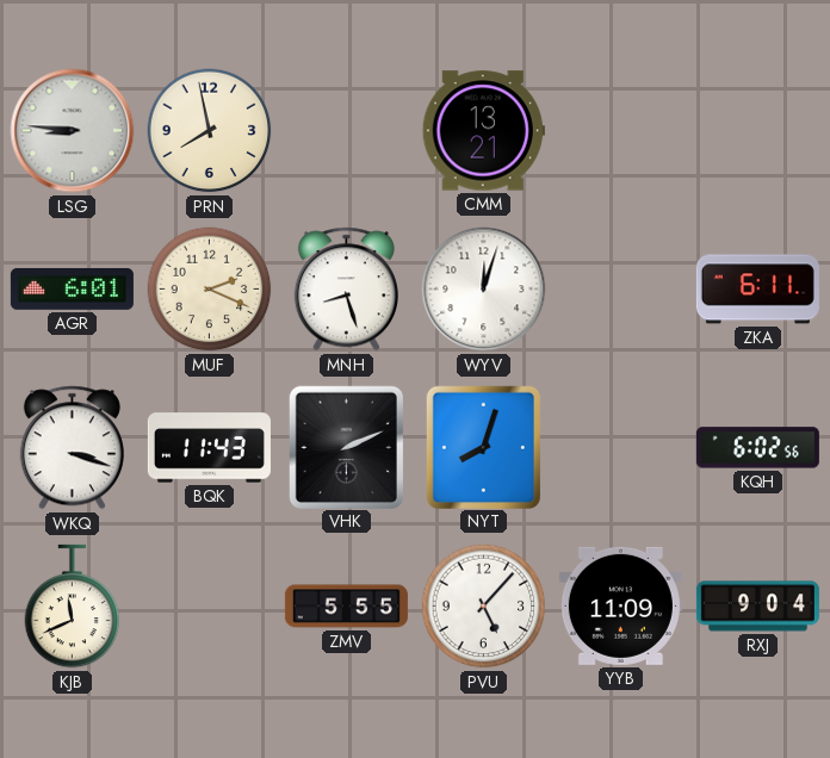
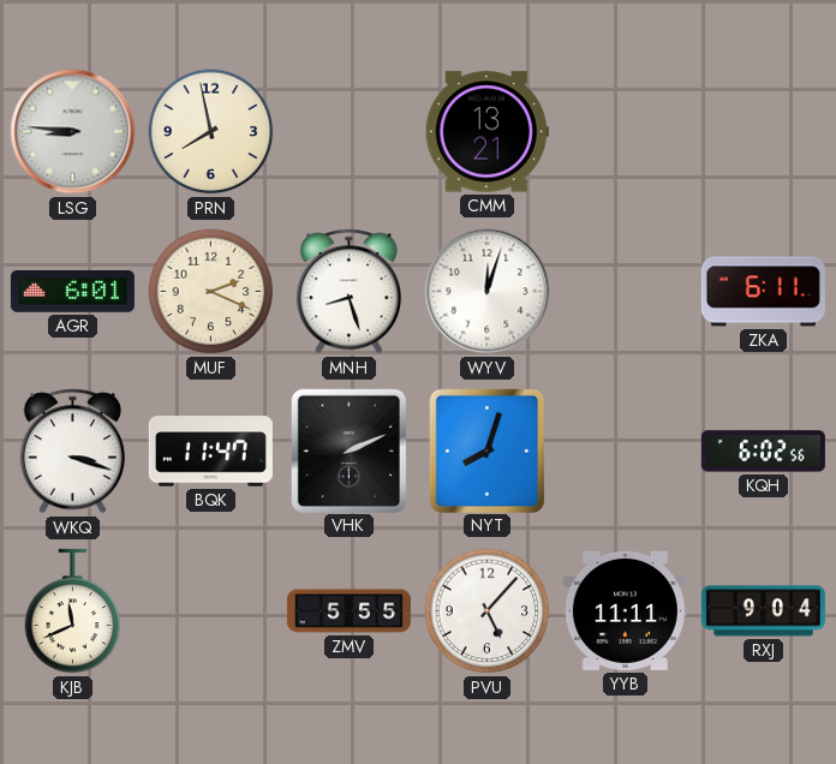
BQK: 11:43 -> 11:47
YYB: 11:09 -> 11:11
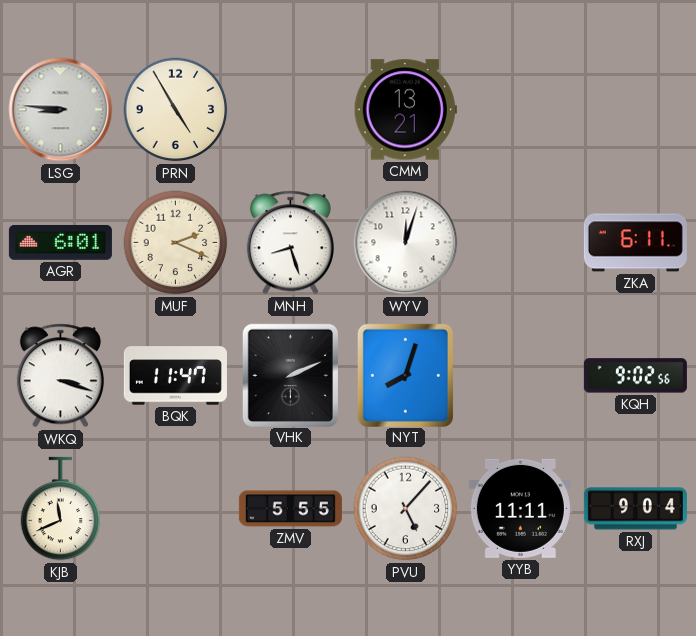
PRN: 7:58 -> 4:55
KQH: 6:02 -> 9:02
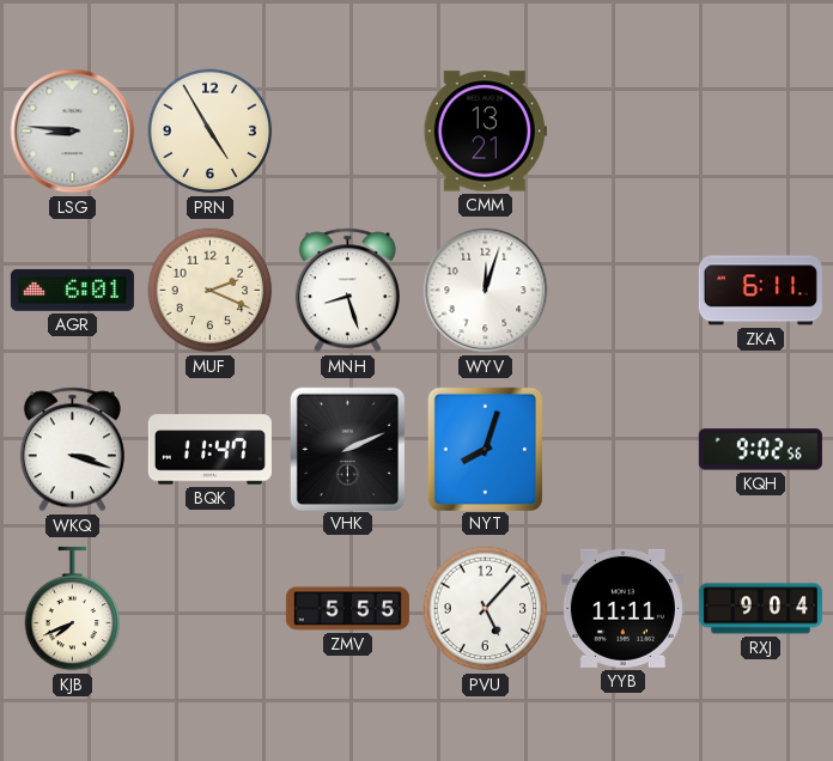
KJB: 11:41 -> 7:41
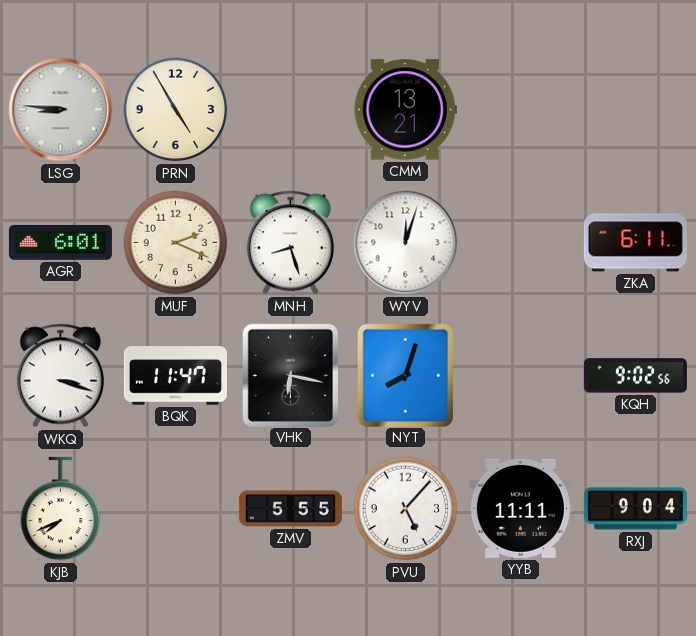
VHK: 2:11 -> 6:17
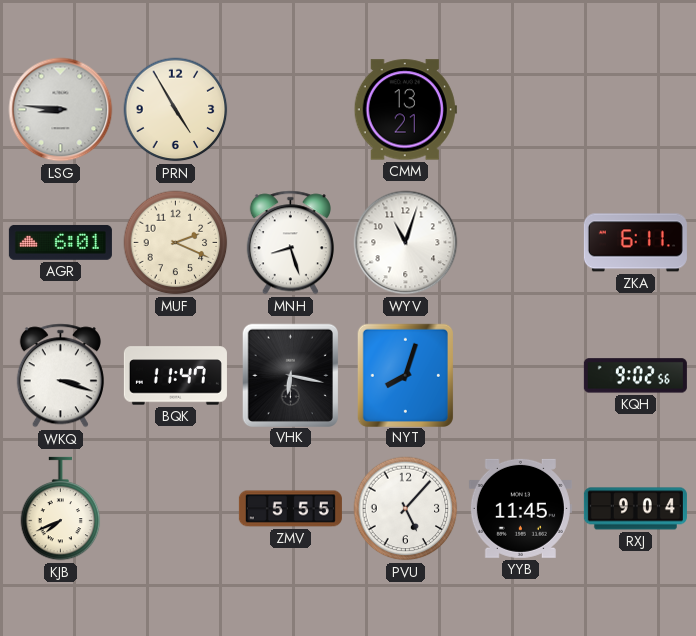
WYV: 12:03 -> 11:03
YYB: 11:11 -> 11:45
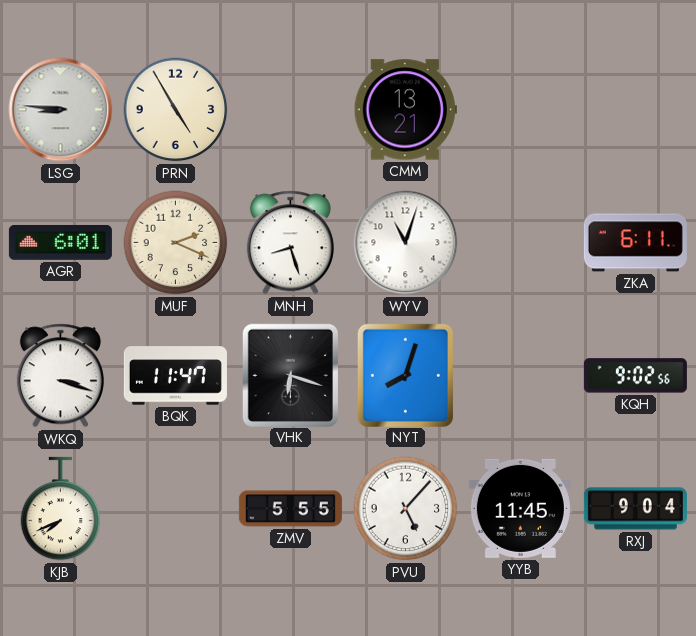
VHK: 6:17 -> 6:18
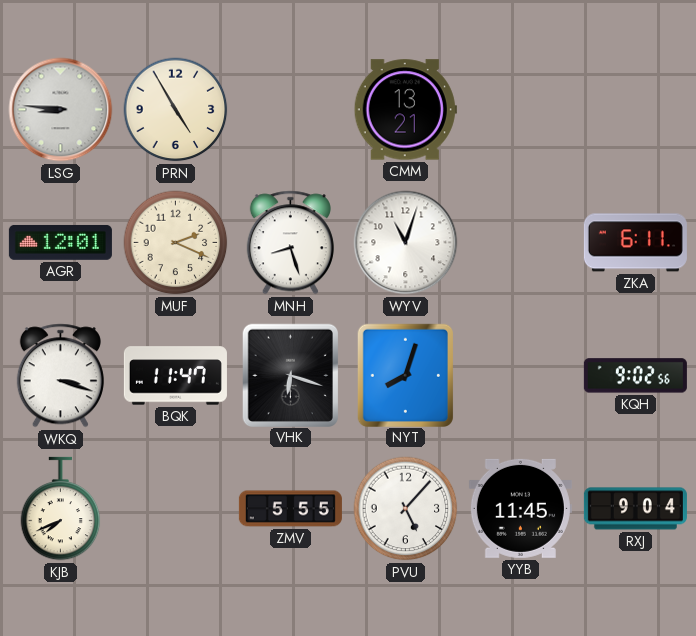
AGR: 6:01 -> 12:01
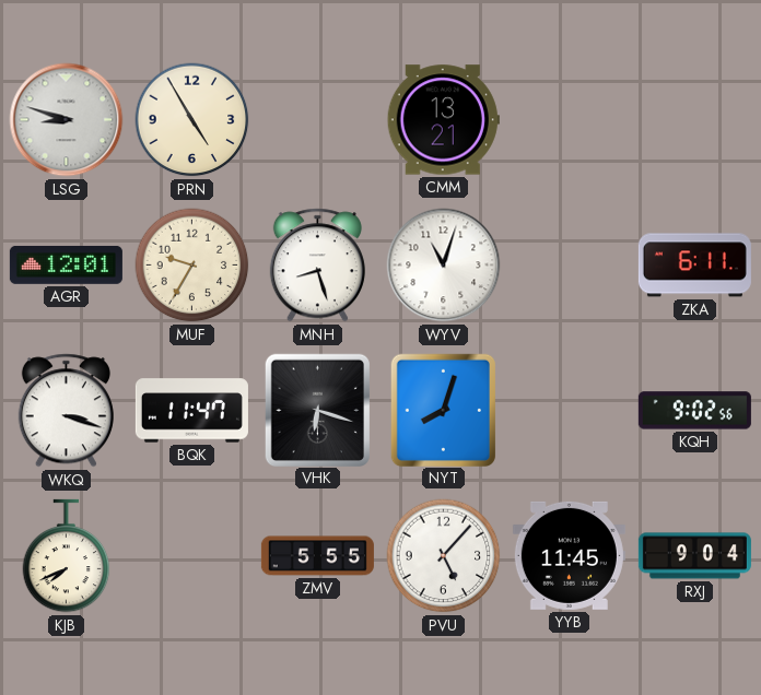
LSG: 8:46 -> 8:48
MUF: 2:19 -> 9:35
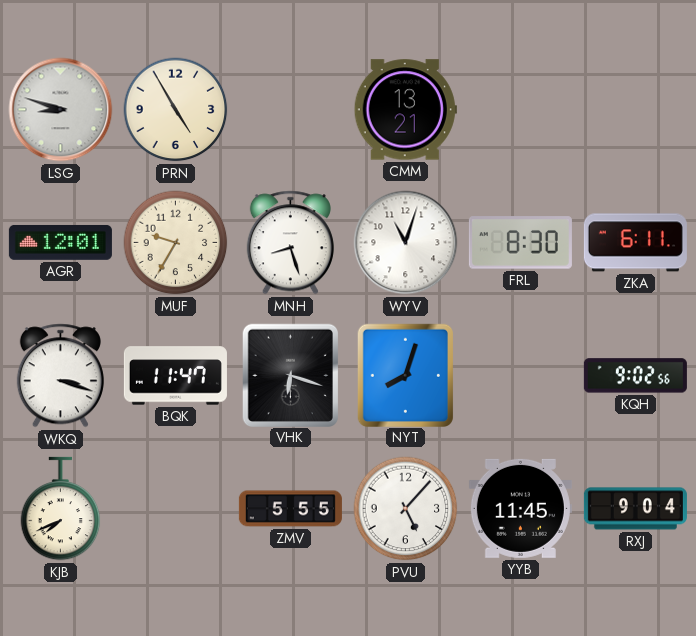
FRL: none -> 8:30
